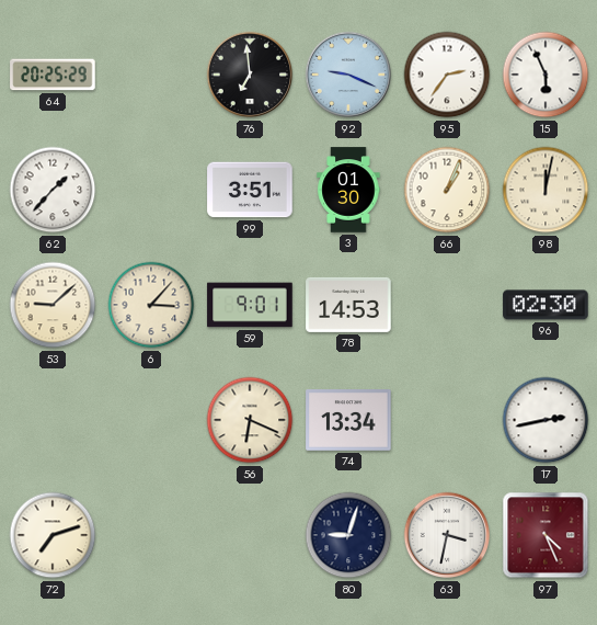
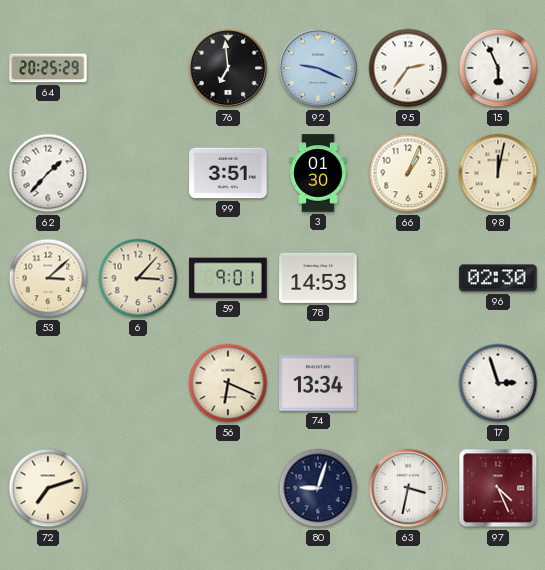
53: 9:08 -> 3:08
17: 2:43 -> 2:57
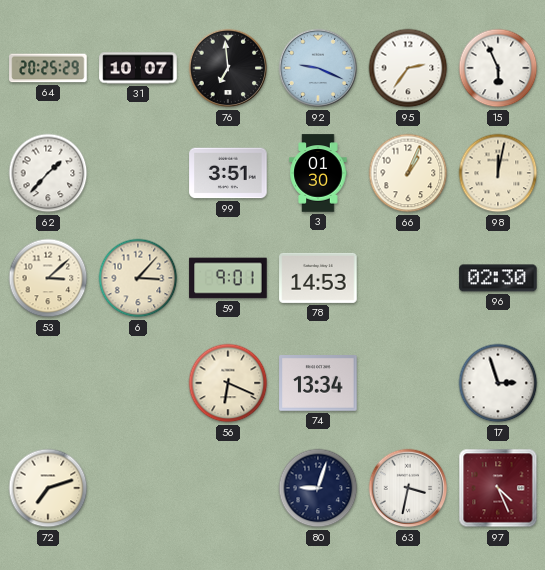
31: none -> 10:07
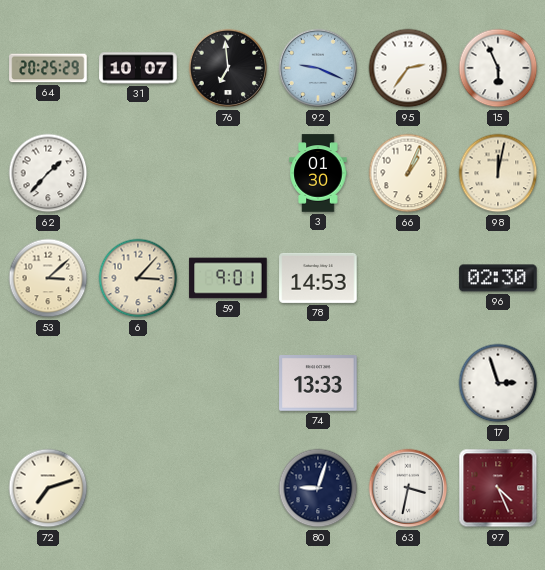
99: 3:51 -> none
56: 6:19 -> none
74: 13:34 -> 13:33
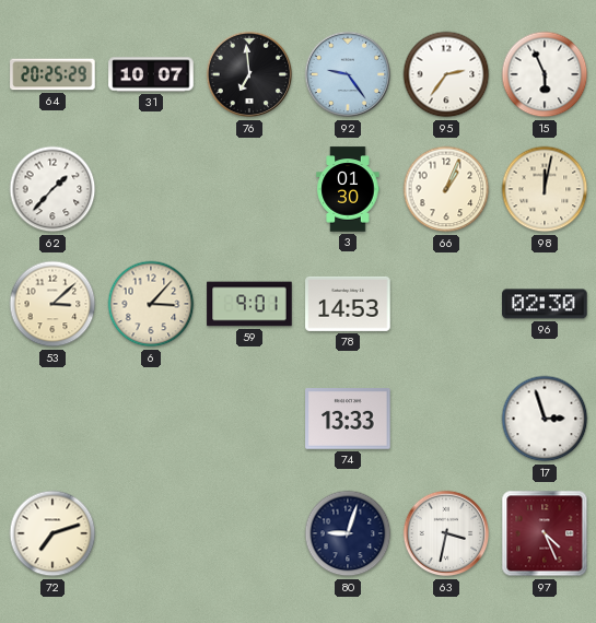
92: 9:19 -> 9:24
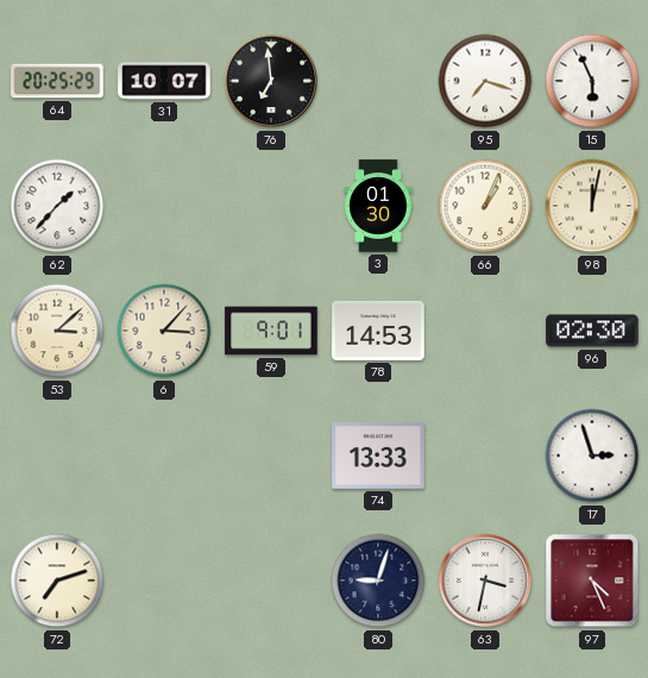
92: 9:24 -> none
95: 2:36 -> 7:18
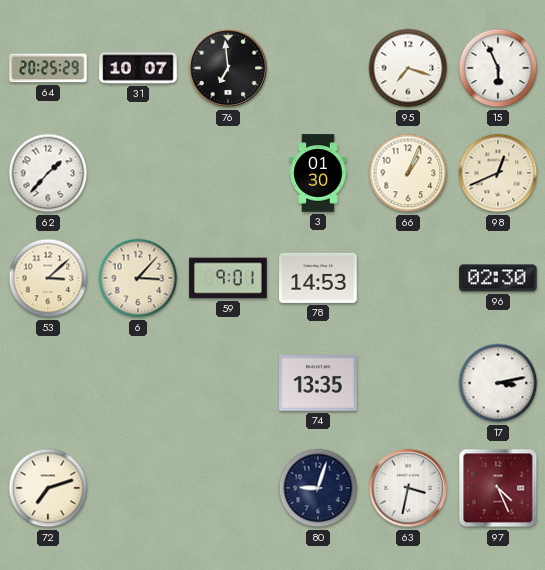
98: 12:02 -> 12:41
74: 13:33 -> 13:35
17: 2:57 -> 3:13
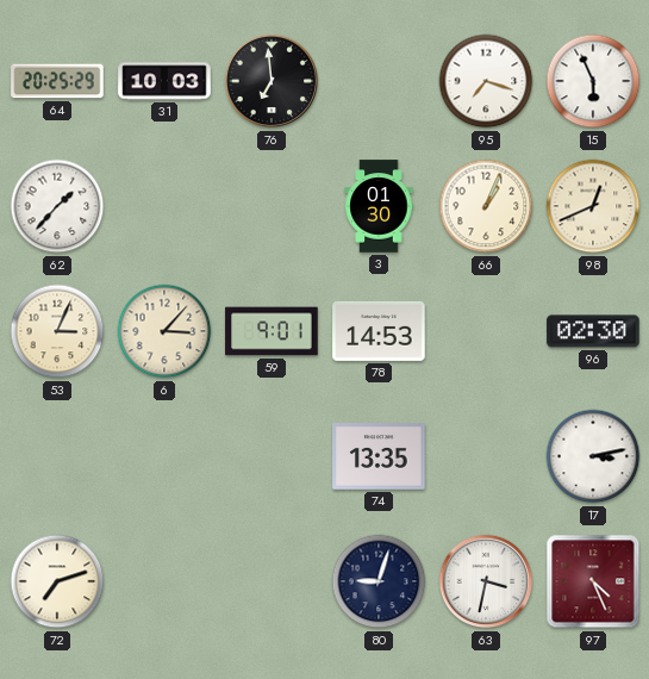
31: 10:07 -> 10:03
53: 3:08 -> 3:04
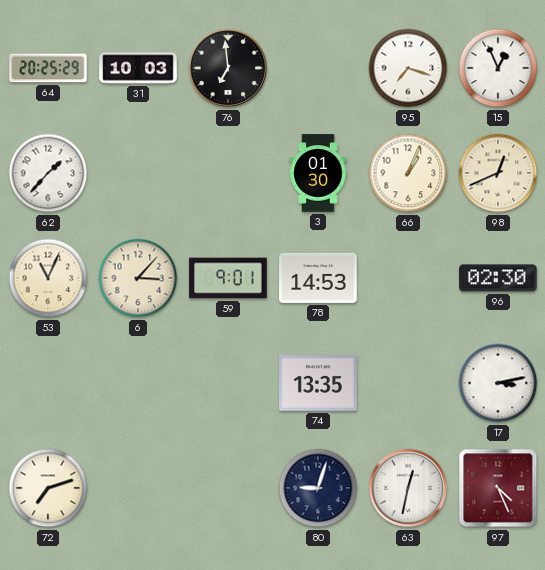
15: 5:56 -> 12:56
53: 3:04 -> 11:04
63: 3:32 -> 12:32
